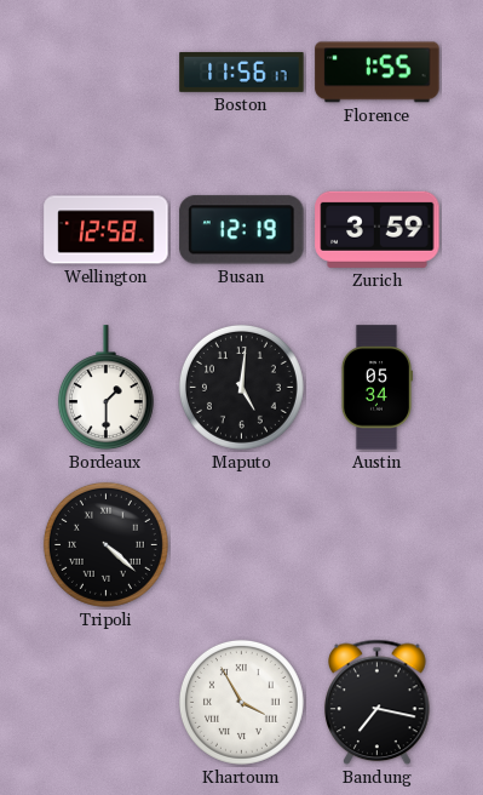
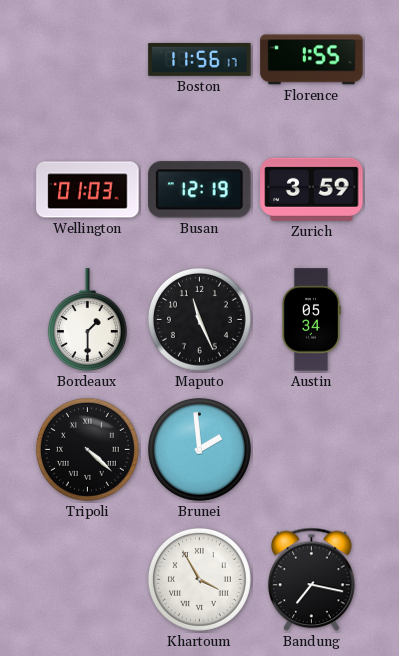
Wellington: 12:58 -> 01:03
Maputo: 5:01 -> 11:26
Brunei: none -> 1:59
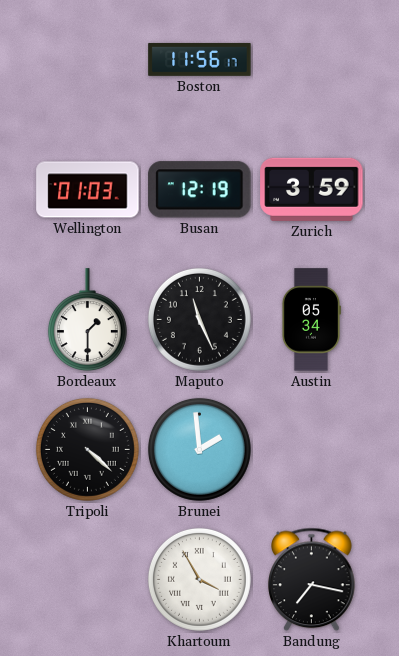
Florence: 1:55 -> none
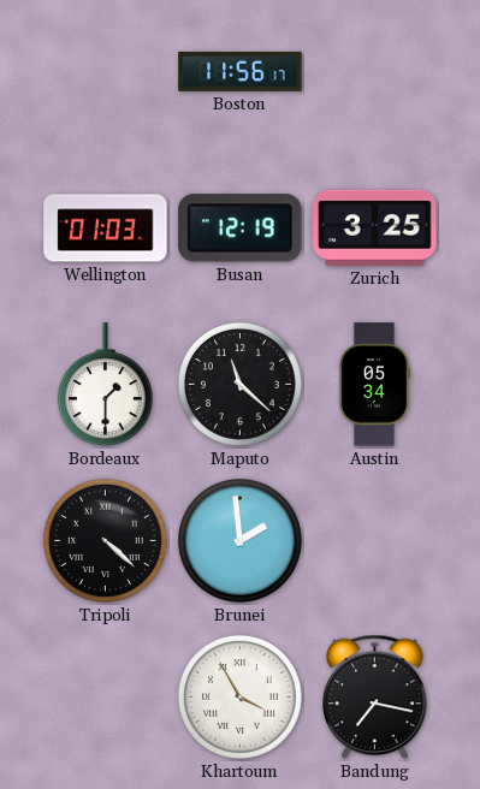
Zurich: 3:59 -> 3:25
Maputo: 11:26 -> 11:22
